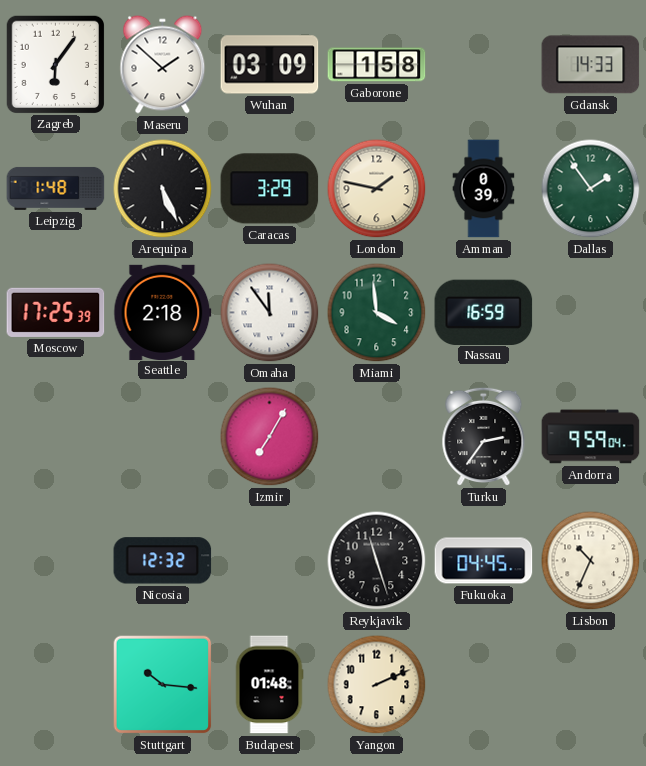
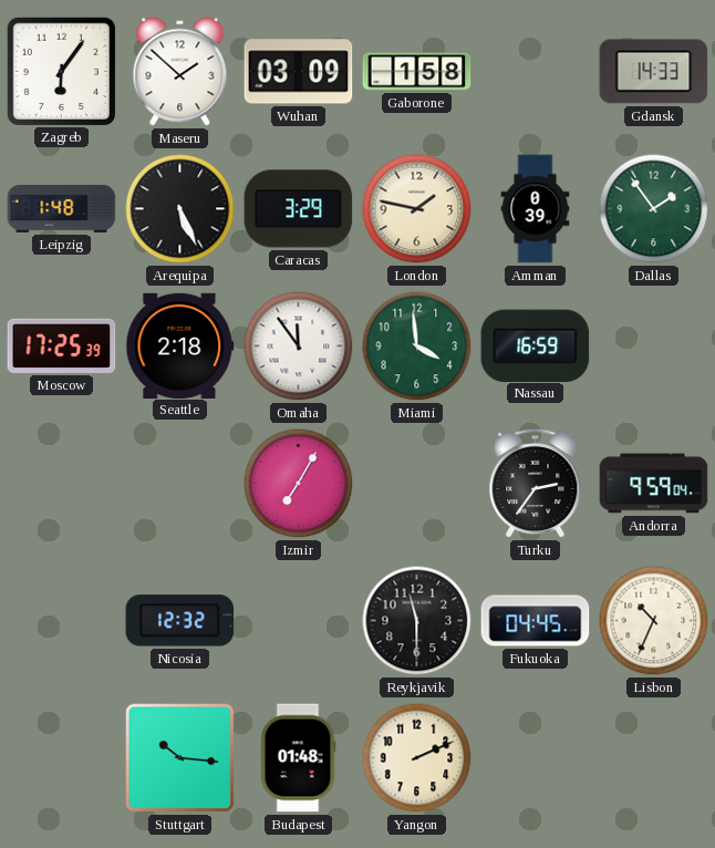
Reykjavik: 11:27 -> 11:30
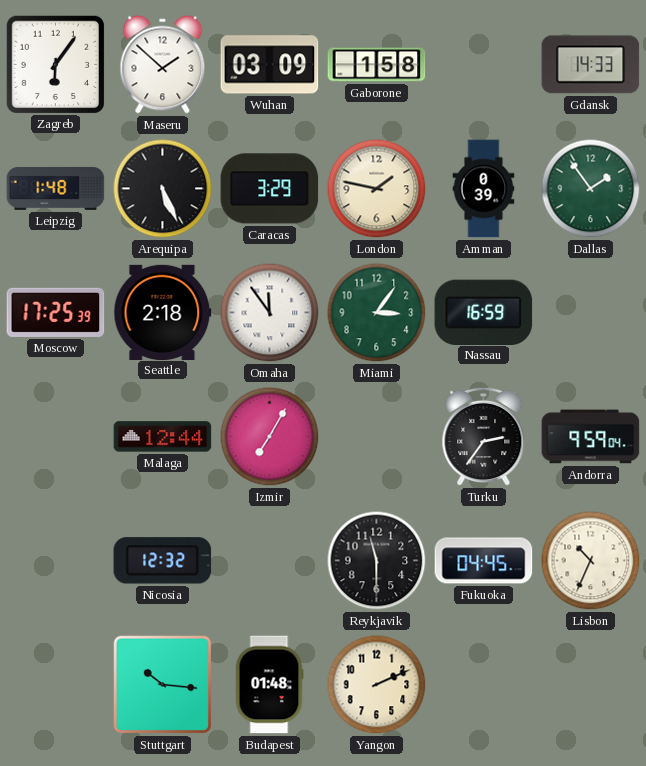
Miami: 3:59 -> 3:06
Malaga: none -> 12:44
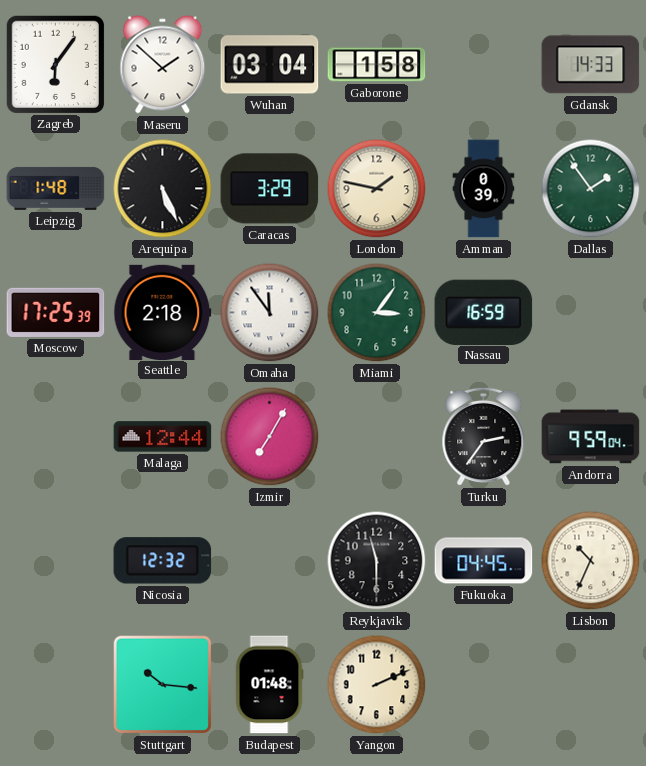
Wuhan: 03:09 -> 03:04
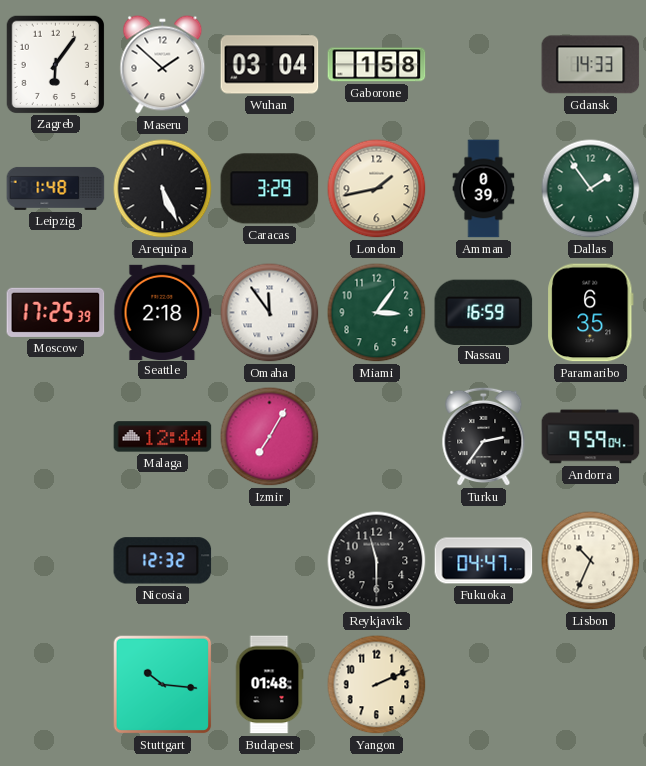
London: 1:47 -> 1:43
Paramaribo: none -> 6:35
Fukuoka: 04:45 -> 04:47
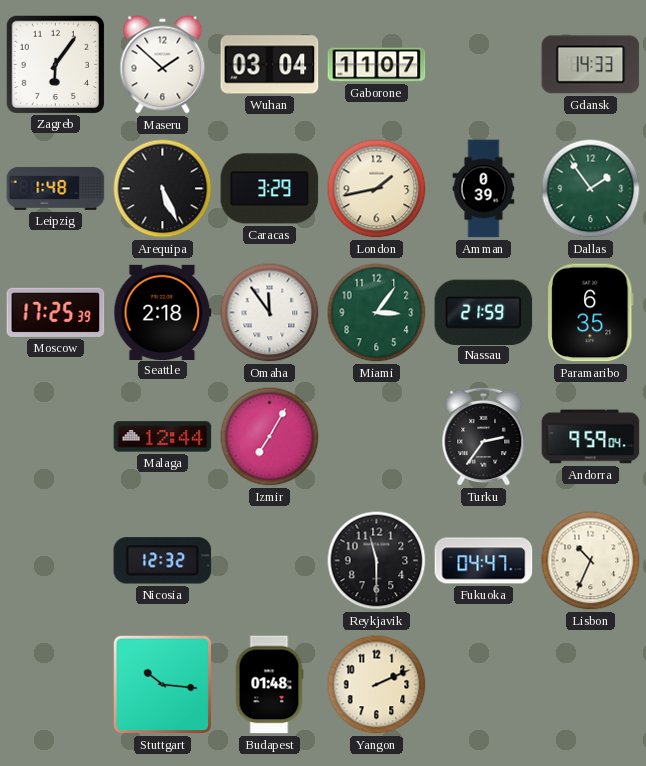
Gaborone: 1:58 -> 11:07
Nassau: 16:59 -> 21:59
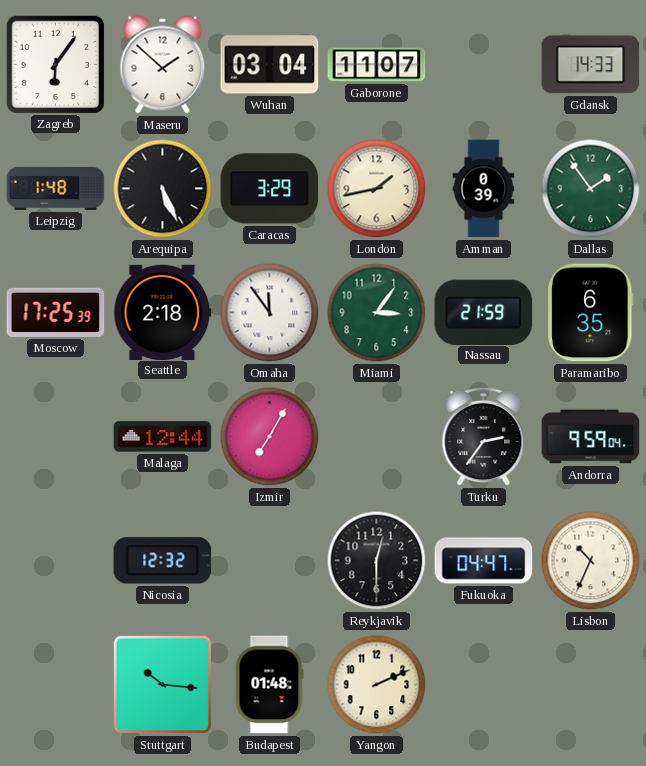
Reykjavik: 11:30 -> 12:30
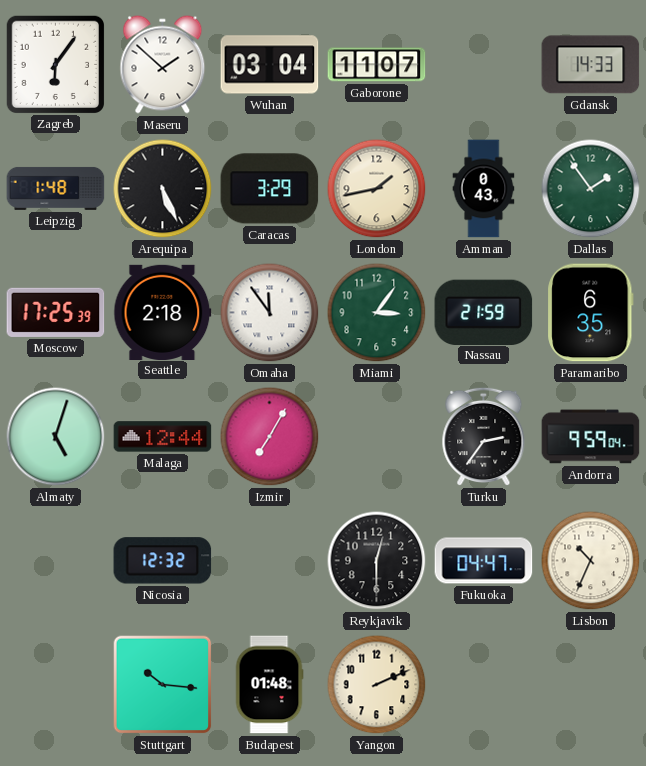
Amman: 0:39 -> 0:43
Almaty: none -> 5:03
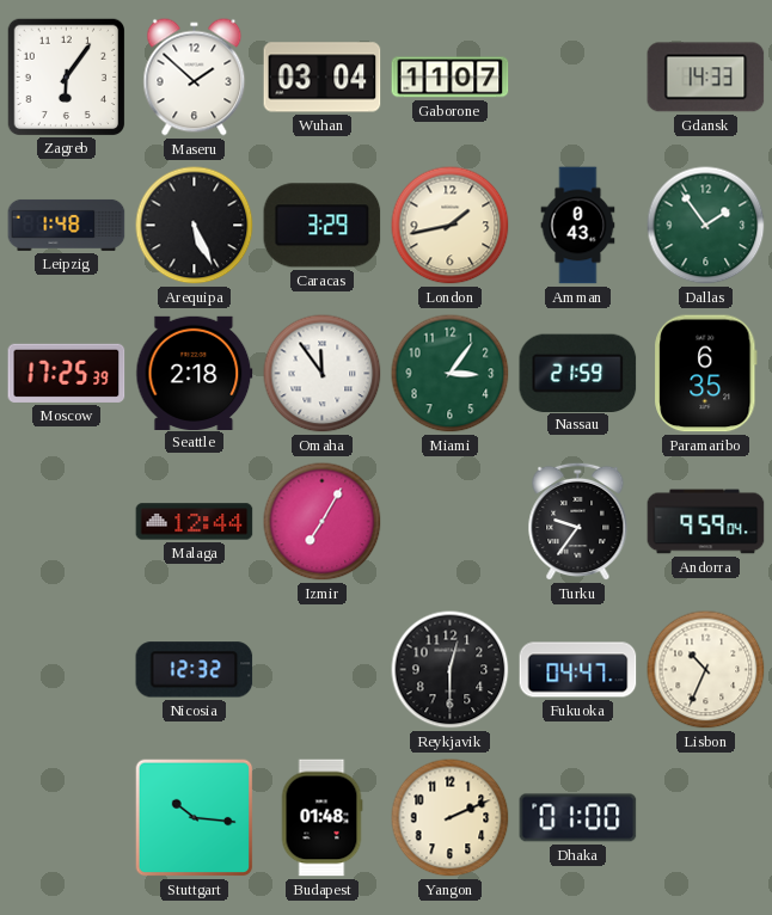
Almaty: 5:03 -> none
Turku: 2:36 -> 9:36
Dhaka: none -> 01:00
